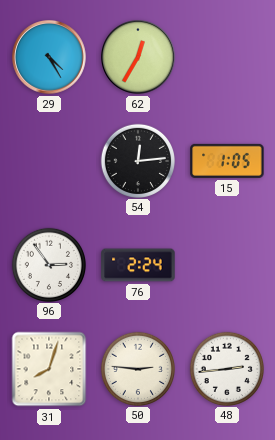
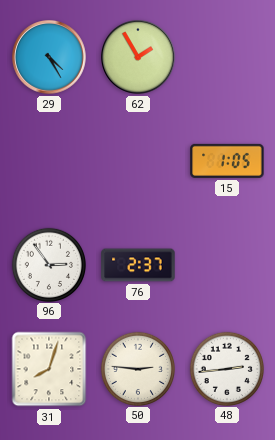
62: 12:35 -> 1:55
54: 12:14 -> none
76: 2:24 -> 2:37
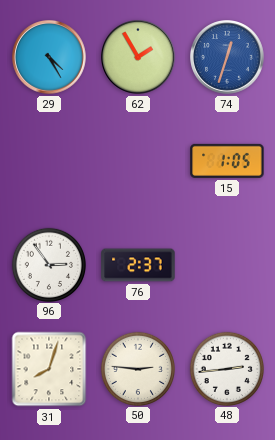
74: none -> 12:33
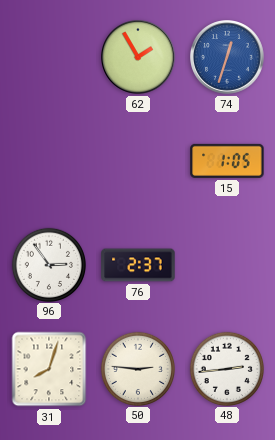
29: 4:25 -> none
